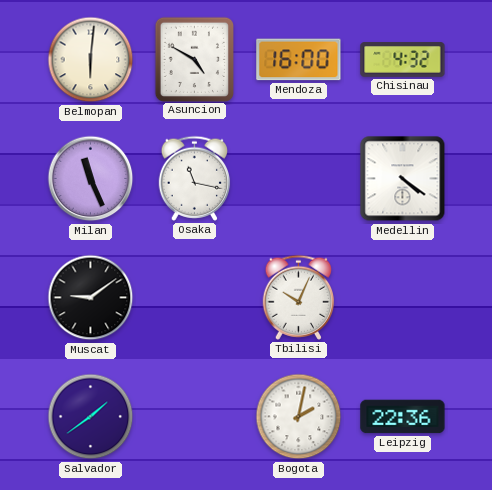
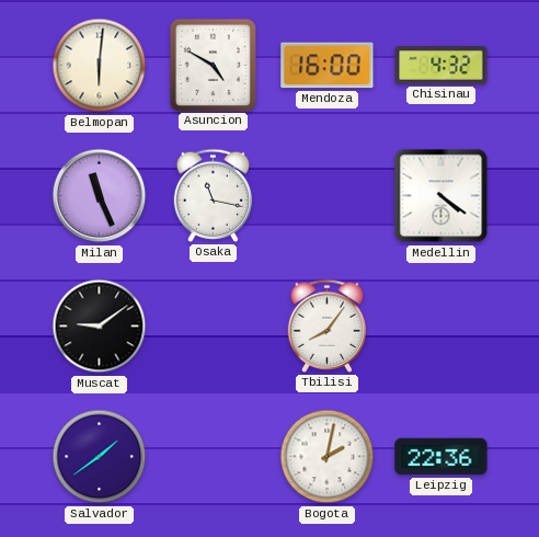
Tbilisi: 10:04 -> 8:06
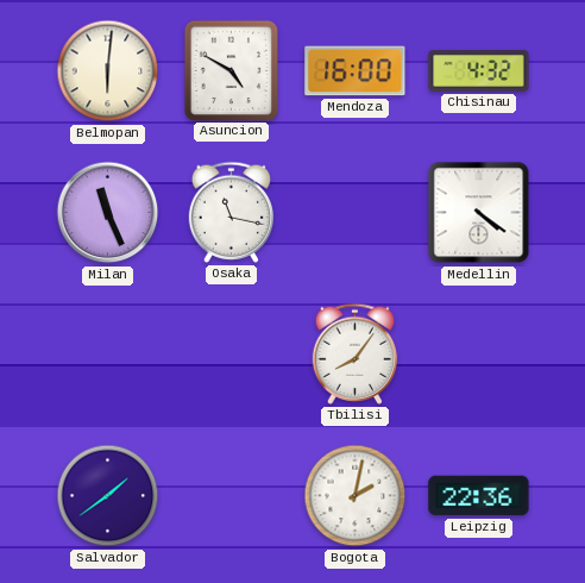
Muscat: 9:09 -> none
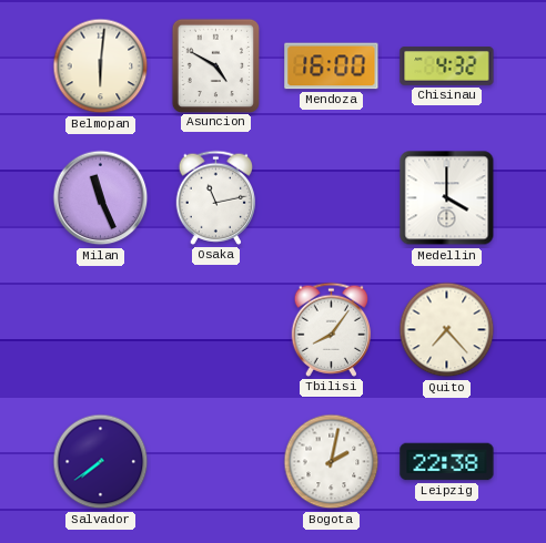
Osaka: 11:17 -> 11:13
Medellin: 4:21 -> 4:00
Quito: none -> 7:23
Salvador: 1:39 -> 7:39
Leipzig: 22:36 -> 22:38
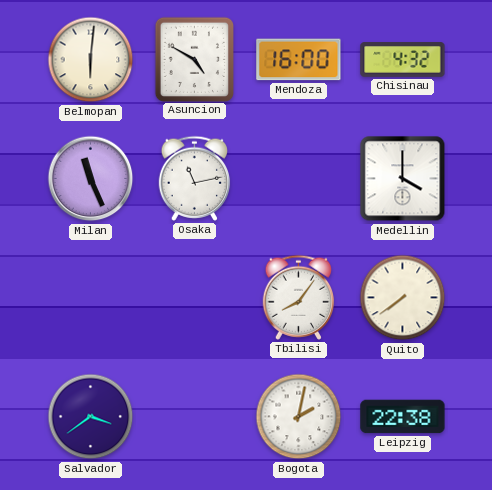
Quito: 7:23 -> 7:39
Salvador: 7:39 -> 3:39
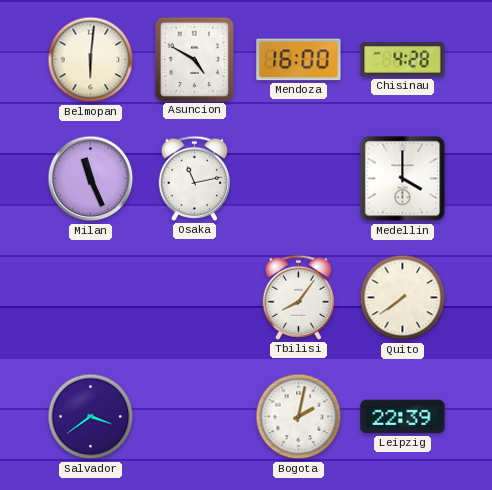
Chisinau: 4:32 -> 4:28
Leipzig: 22:38 -> 22:39
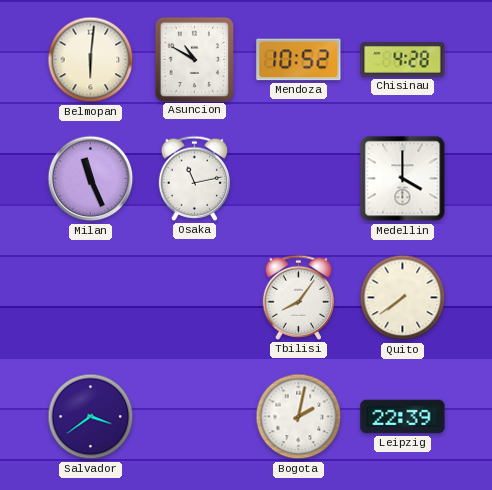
Asuncion: 4:50 -> 10:50
Mendoza: 16:00 -> 10:52
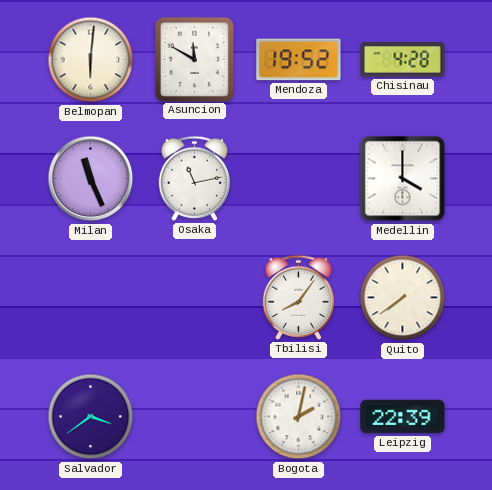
Asuncion: 10:50 -> 11:50
Mendoza: 10:52 -> 19:52
